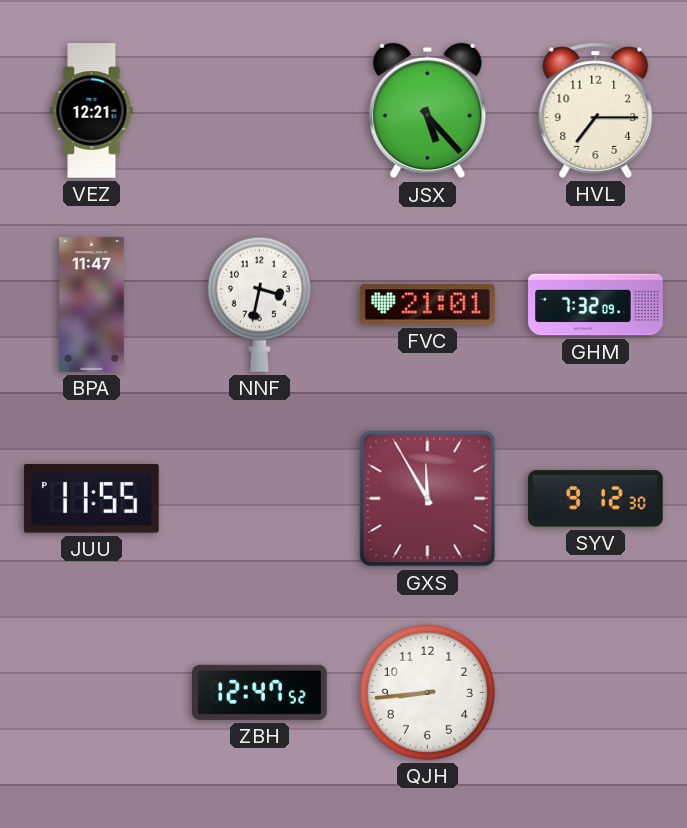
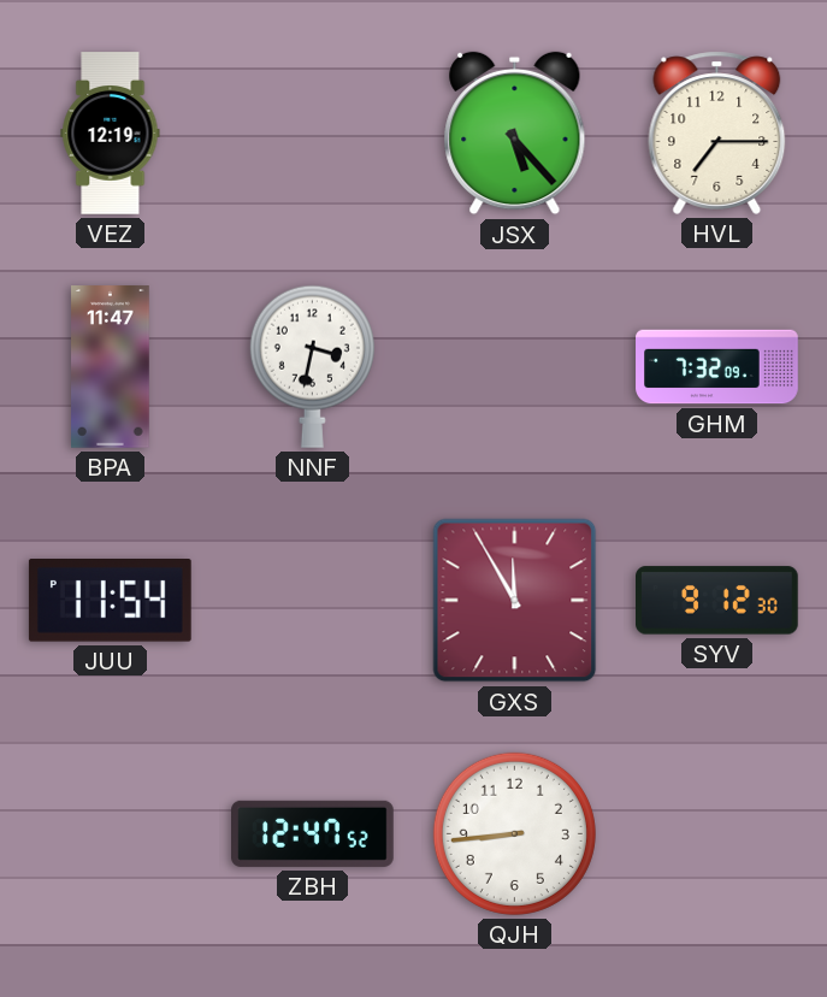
VEZ: 12:21 -> 12:19
FVC: 21:01 -> none
JUU: 11:55 -> 11:54
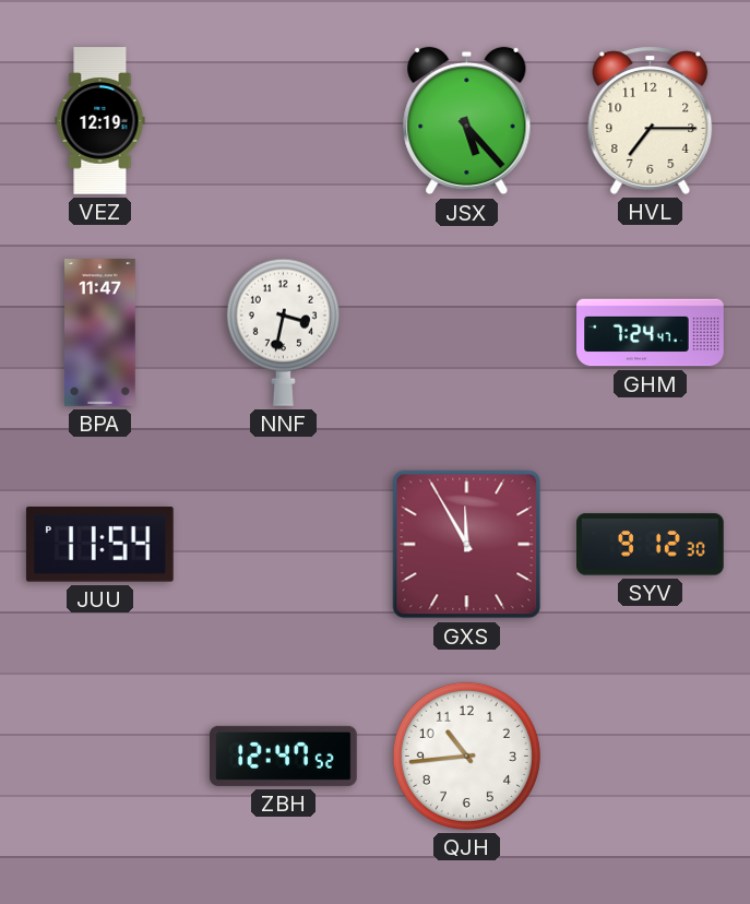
GHM: 7:32 -> 7:24
QJH: 8:44 -> 10:44
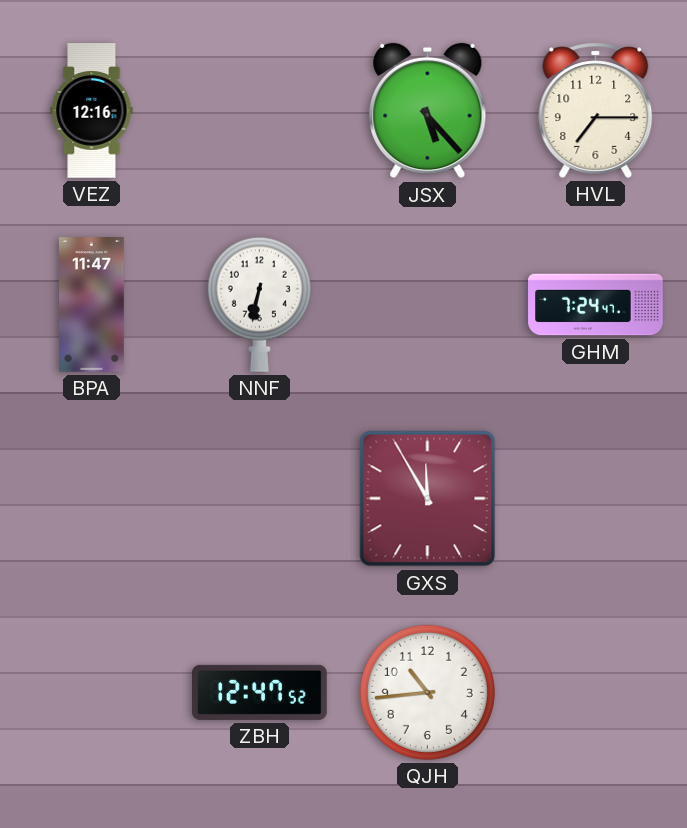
VEZ: 12:19 -> 12:16
NNF: 3:32 -> 6:32
JUU: 11:54 -> none
SYV: 9:12 -> none
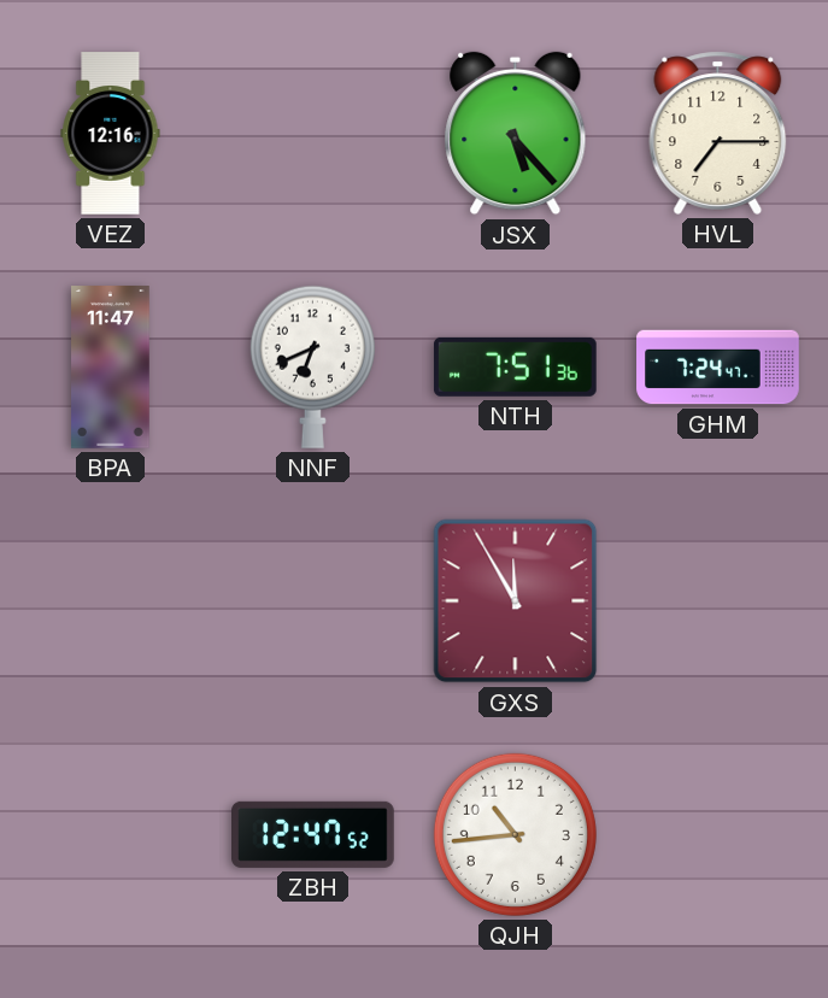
NNF: 6:32 -> 6:41
NTH: none -> 7:51
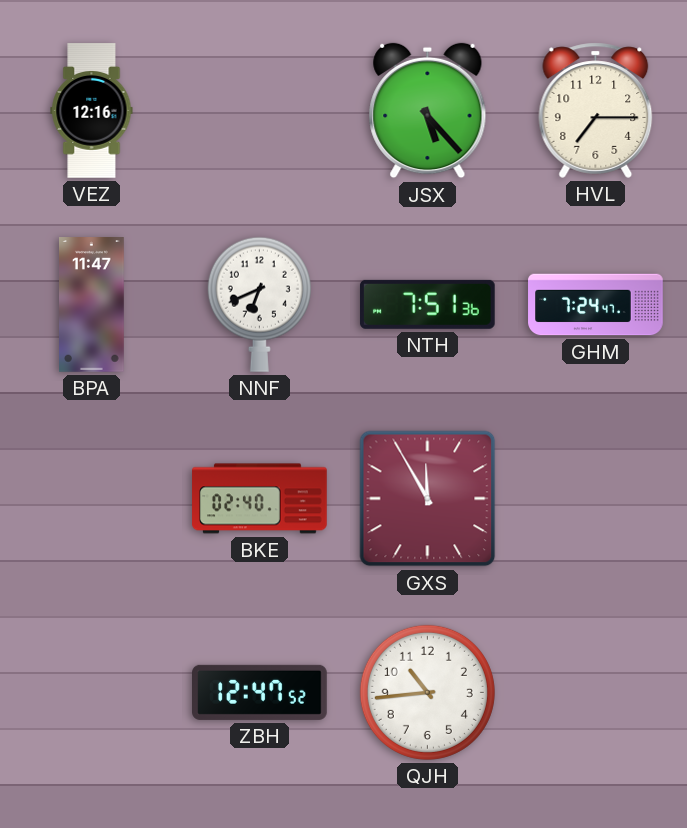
BKE: none -> 02:40
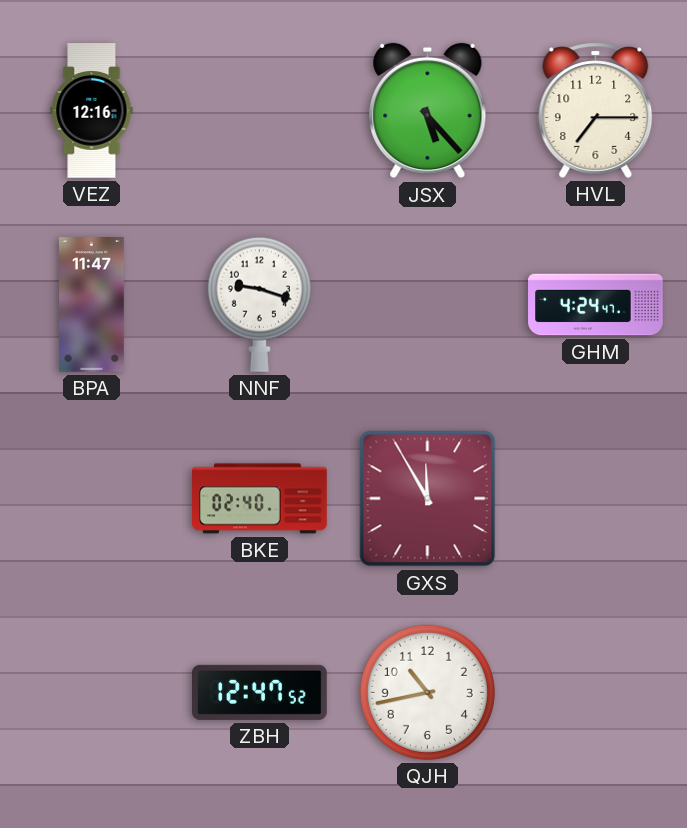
NNF: 6:41 -> 9:18
NTH: 7:51 -> none
GHM: 7:24 -> 4:24
QJH: 10:44 -> 10:43
